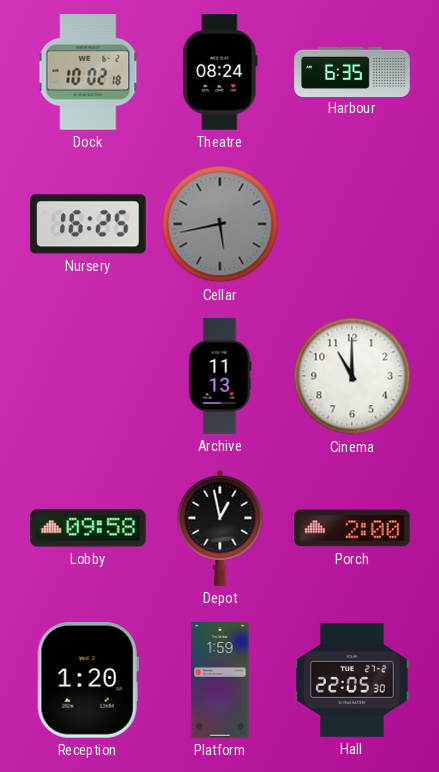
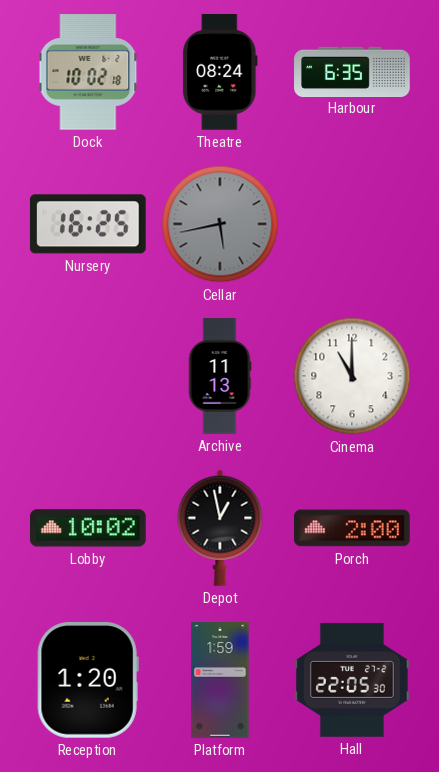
Lobby: 09:58 -> 10:02
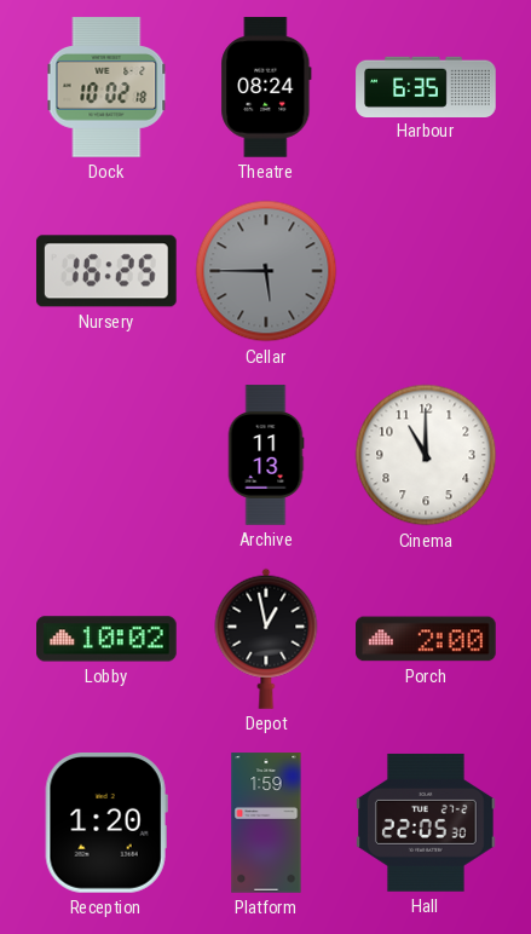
Cellar: 5:43 -> 5:45
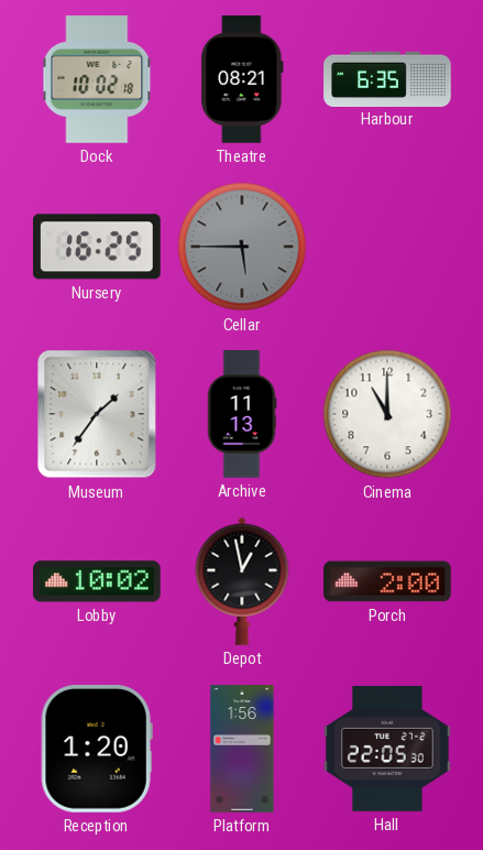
Theatre: 08:24 -> 08:21
Museum: none -> 1:36
Platform: 1:59 -> 1:56
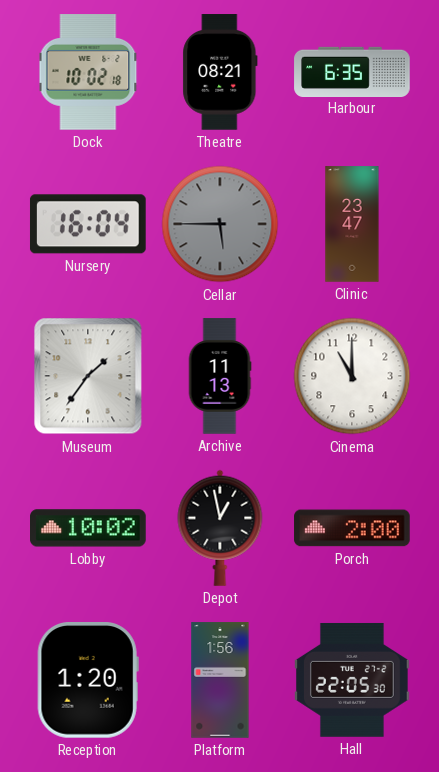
Nursery: 16:25 -> 16:04
Clinic: none -> 23:47
